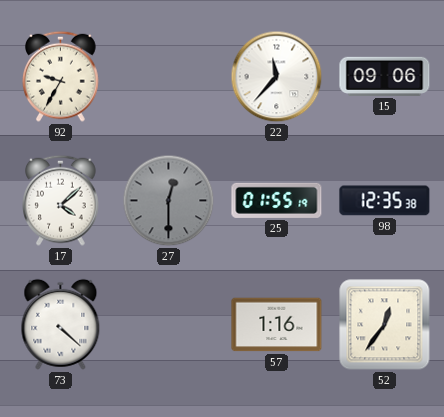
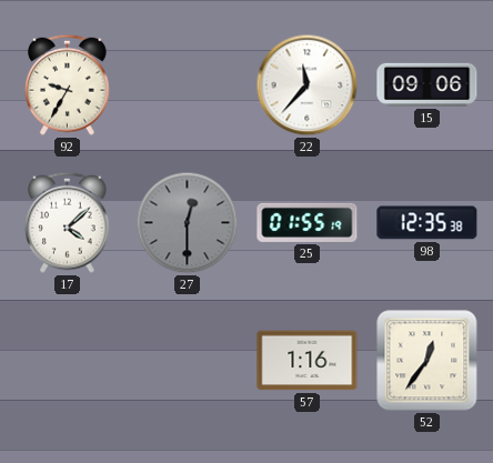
73: 4:22 -> none
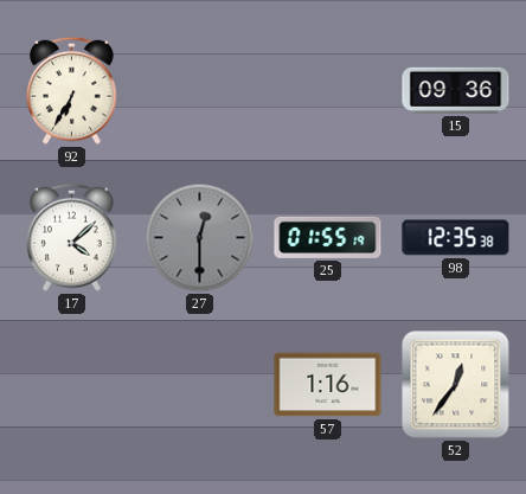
92: 9:35 -> 6:35
22: 11:37 -> none
15: 09:06 -> 09:36
